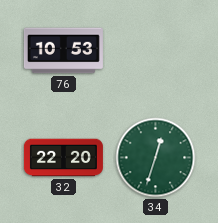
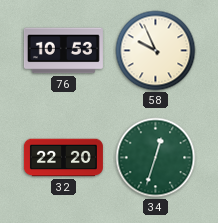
58: none -> 9:56
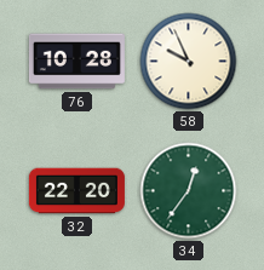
76: 10:53 -> 10:28
34: 12:33 -> 12:36
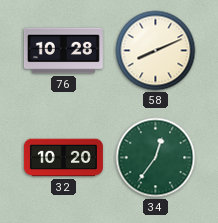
58: 9:56 -> 8:11
32: 22:20 -> 10:20
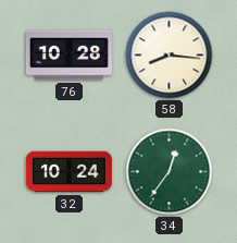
58: 8:11 -> 8:16
32: 10:20 -> 10:24
